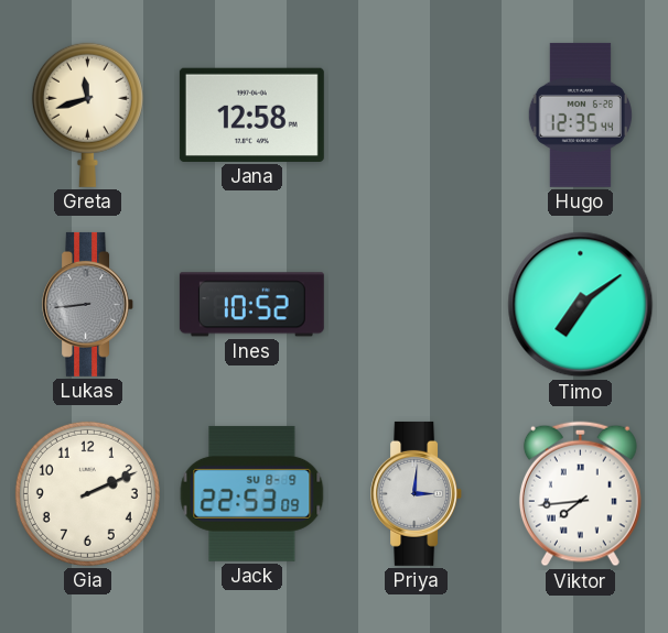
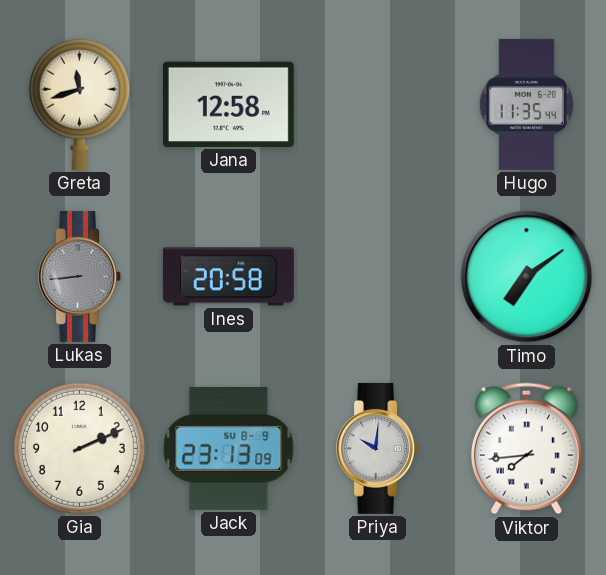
Hugo: 12:35 -> 11:35
Ines: 10:52 -> 20:58
Jack: 22:53 -> 23:13
Priya: 3:01 -> 10:01
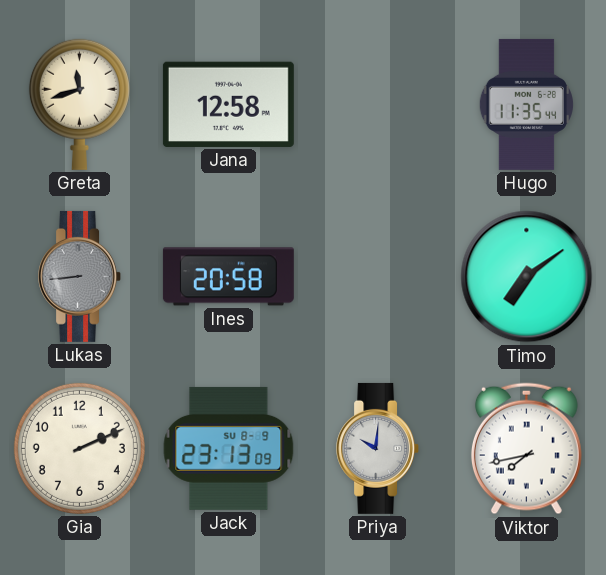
Viktor: 7:44 -> 7:43
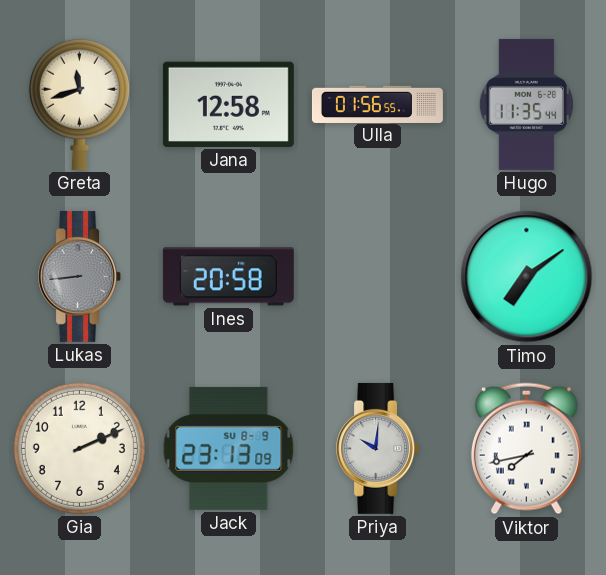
Ulla: none -> 01:56
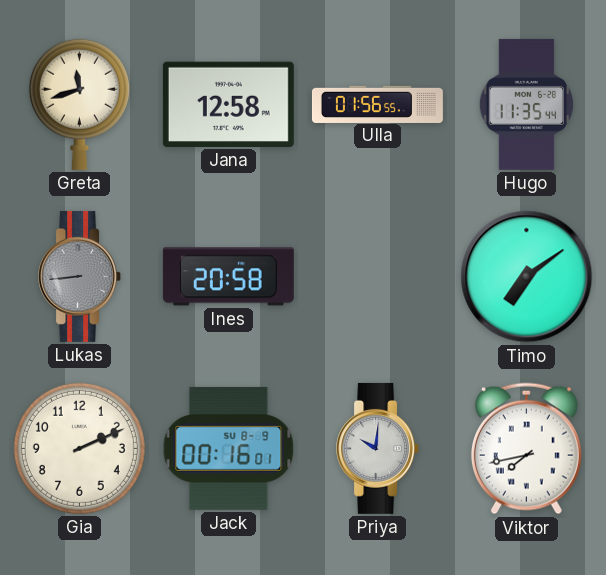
Jack: 23:13 -> 00:16
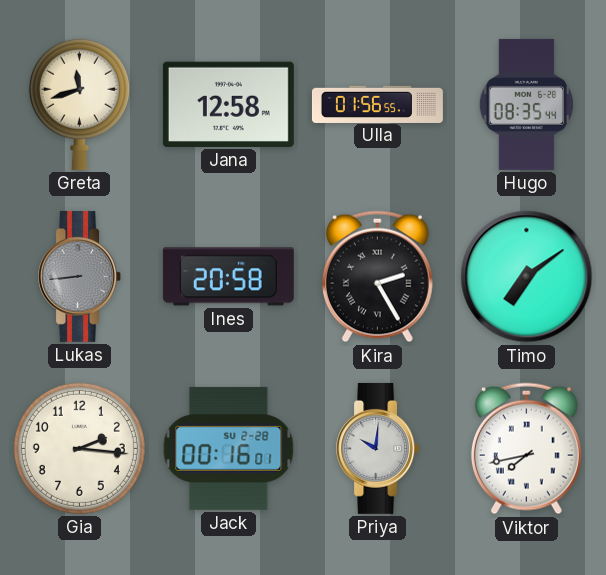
Hugo: 11:35 -> 08:35
Kira: none -> 2:25
Gia: 2:11 -> 2:16
Jack date: SU 8-9 -> SU 2-28
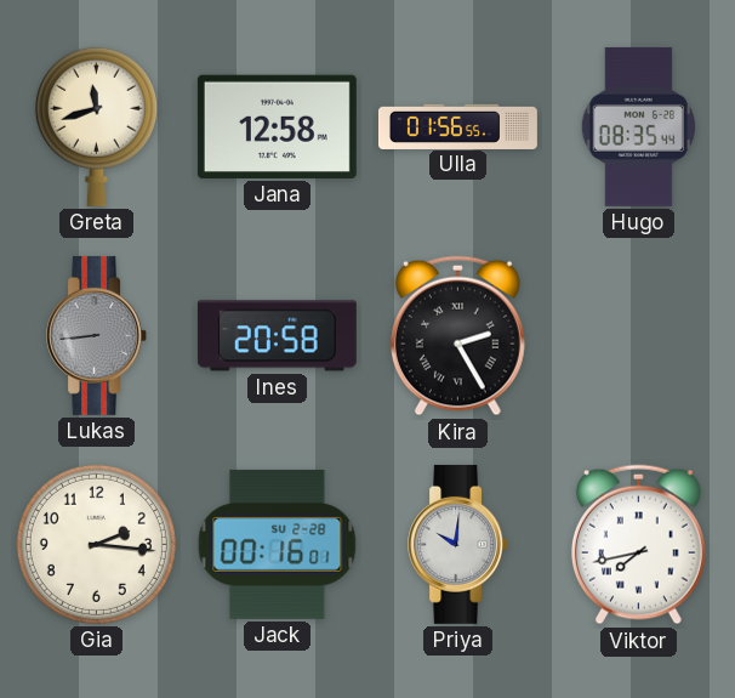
Timo: 7:09 -> none
